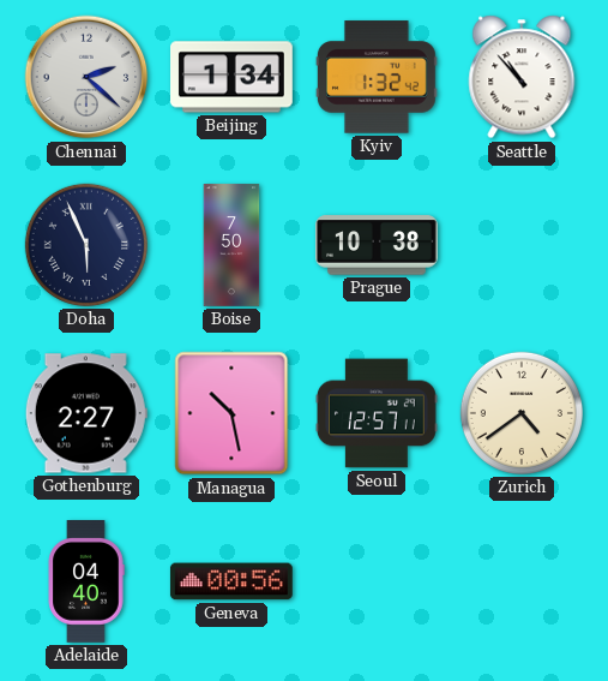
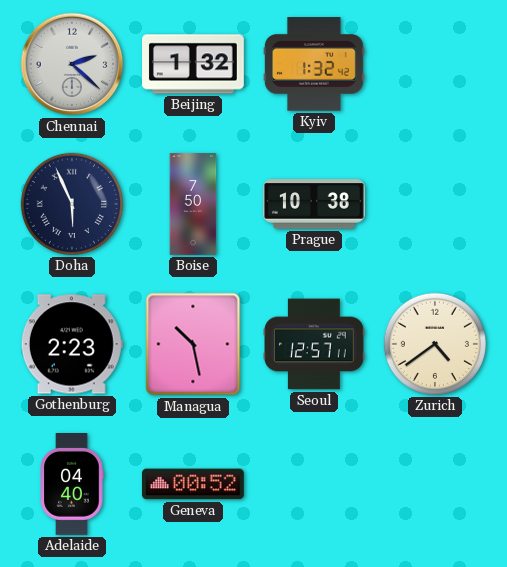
Beijing: 1:34 -> 1:32
Seattle: 10:53 -> none
Gothenburg: 2:27 -> 2:23
Geneva: 00:56 -> 00:52
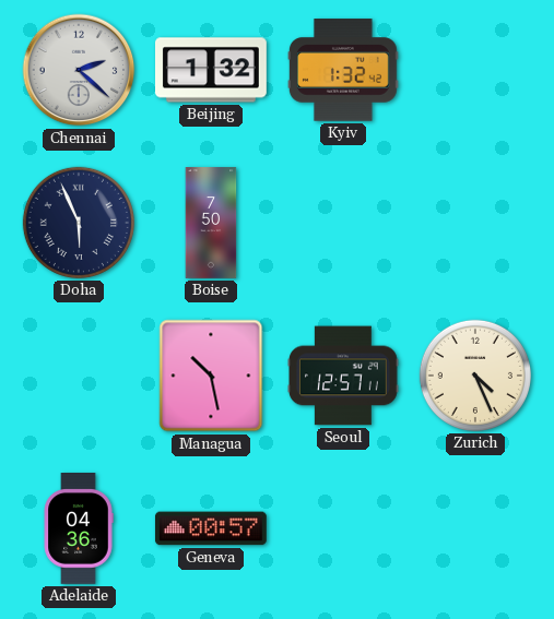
Prague: 10:38 -> none
Gothenburg: 2:23 -> none
Zurich: 4:39 -> 4:26
Adelaide: 04:40 -> 04:36
Geneva: 00:52 -> 00:57
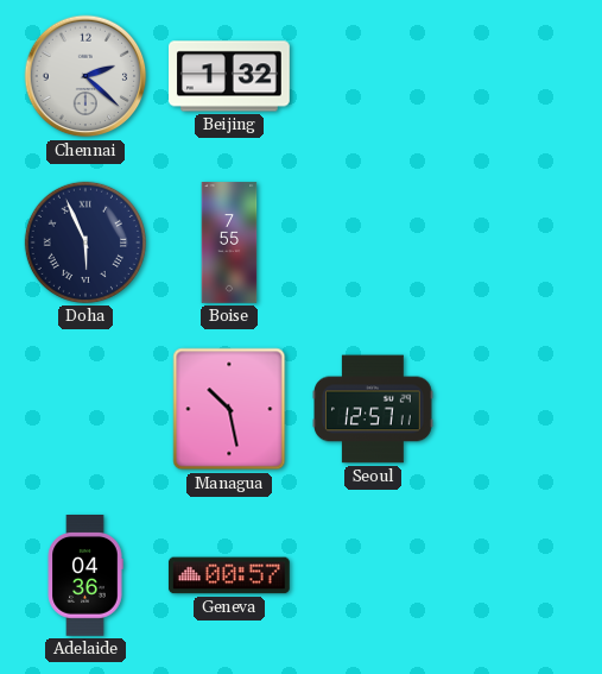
Kyiv: 1:32 -> none
Boise: 7:50 -> 7:55
Zurich: 4:26 -> none
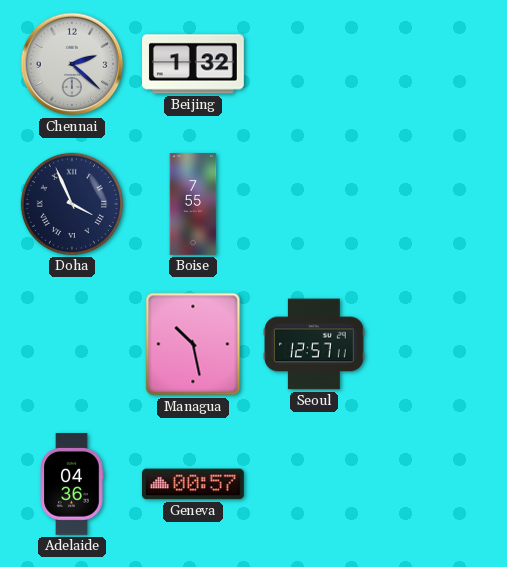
Doha: 5:56 -> 3:56
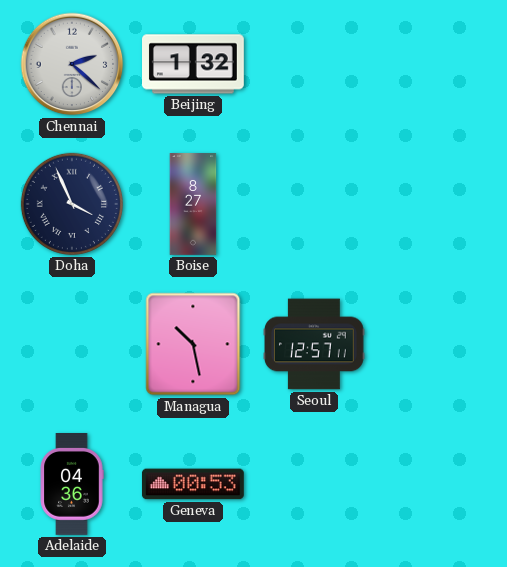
Boise: 7:55 -> 8:27
Geneva: 00:57 -> 00:53
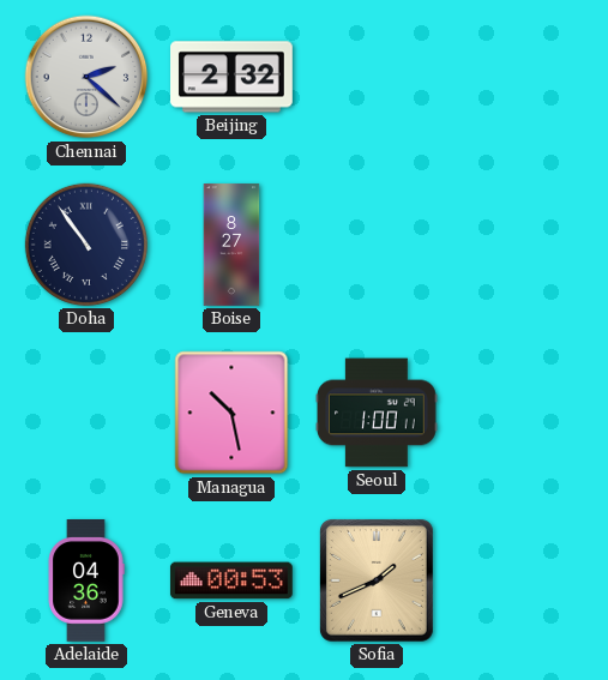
Beijing: 1:32 -> 2:32
Doha: 3:56 -> 10:54
Seoul: 12:57 -> 1:00
Sofia: none -> 1:41
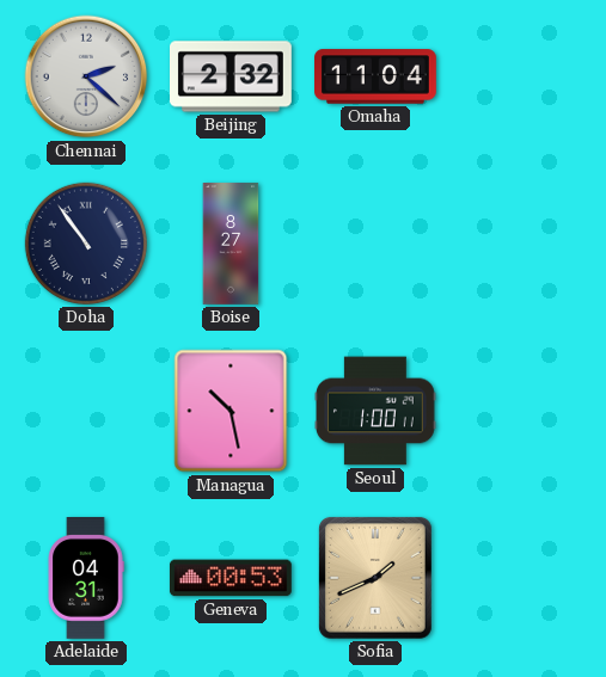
Omaha: none -> 11:04
Adelaide: 04:36 -> 04:31
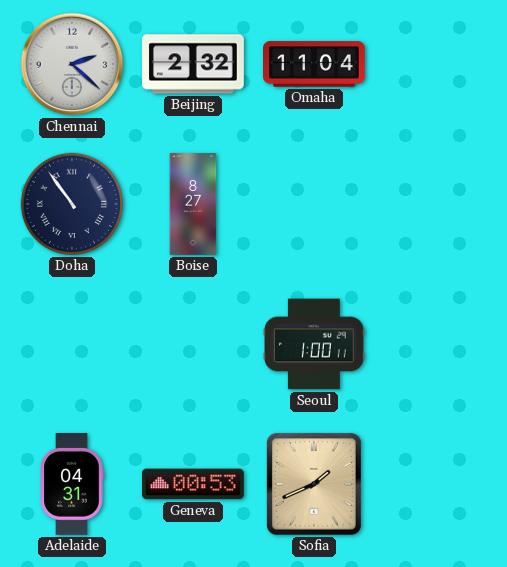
Managua: 10:28 -> none
